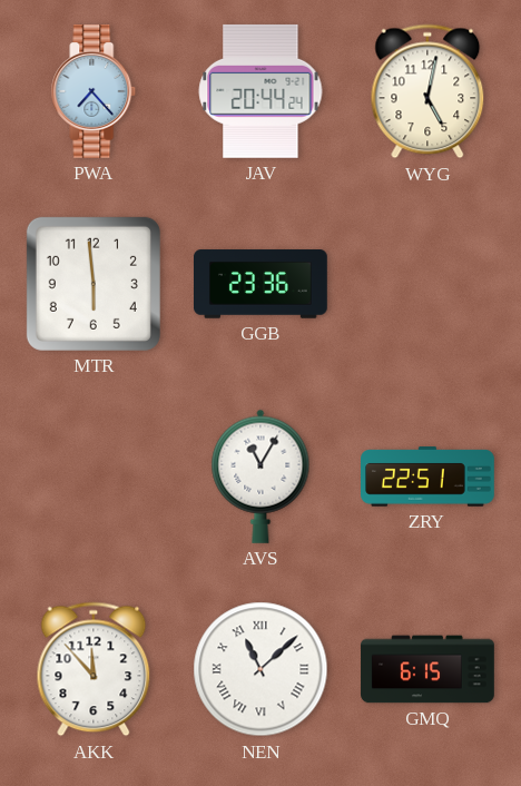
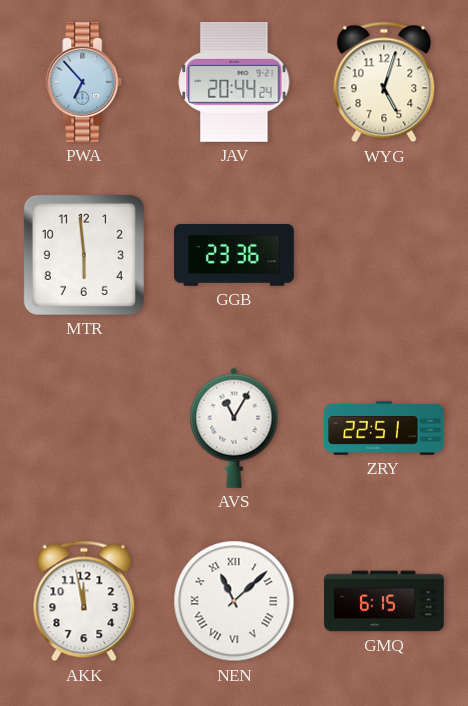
PWA: 7:23 -> 6:53
WYG: 5:02 -> 5:03
AKK: 11:53 -> 11:58
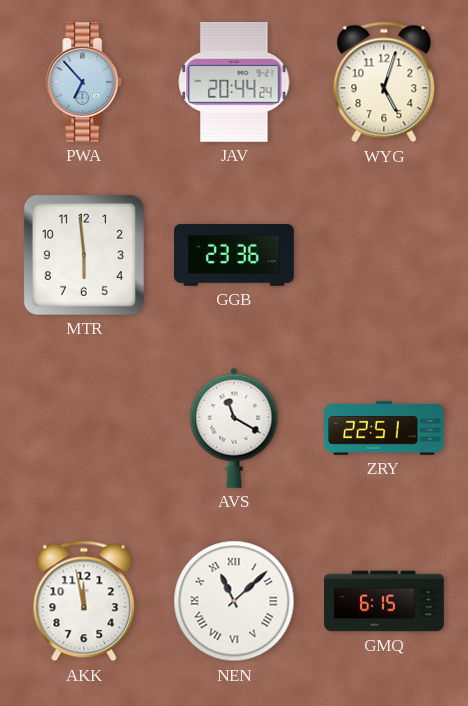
AVS: 11:05 -> 11:20
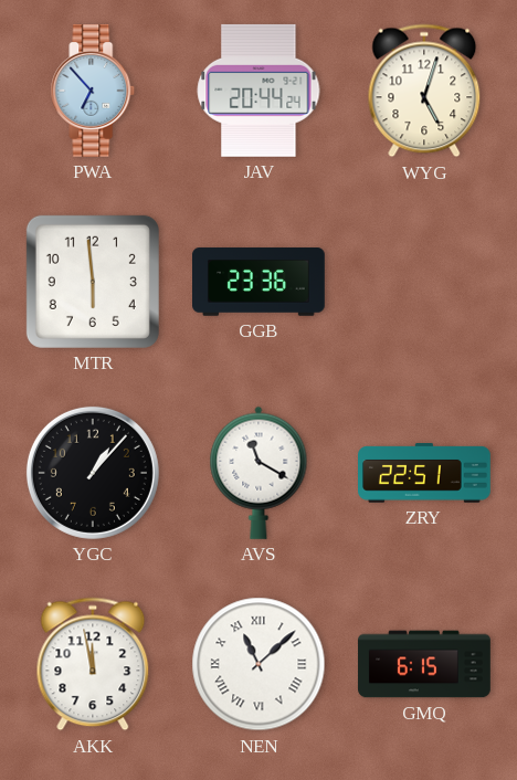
YGC: none -> 1:07
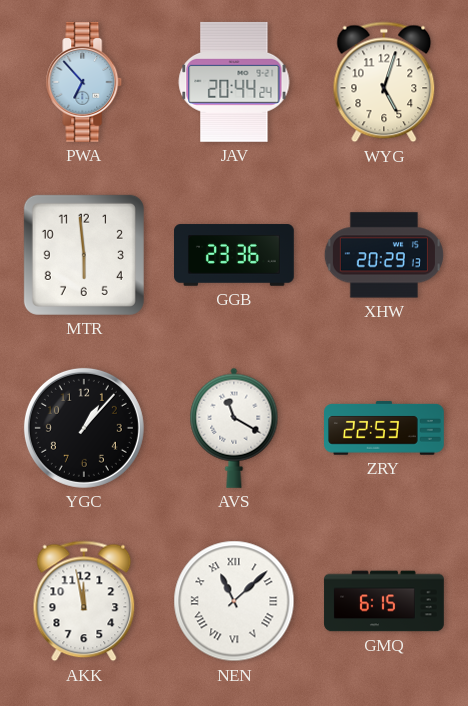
XHW: none -> 20:29
ZRY: 22:51 -> 22:53
